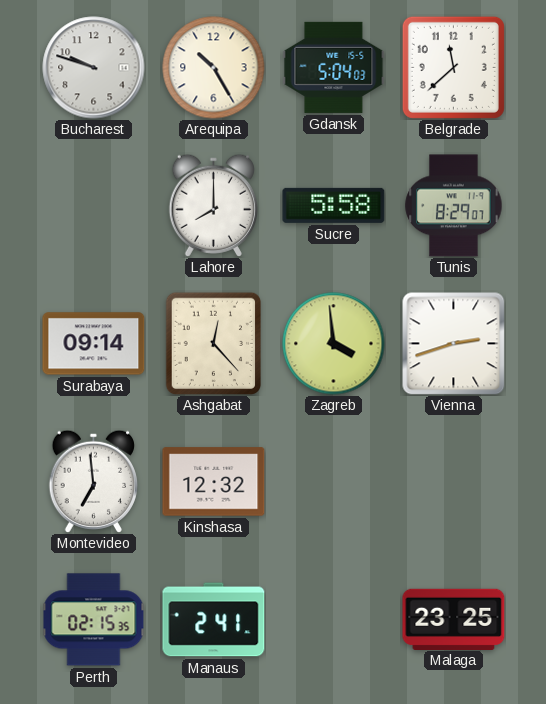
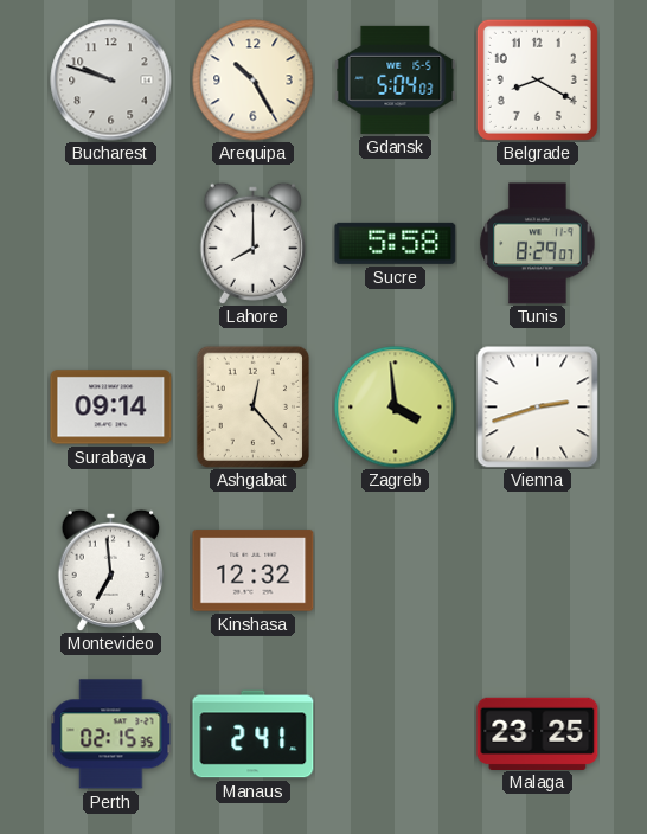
Belgrade: 11:38 -> 8:20
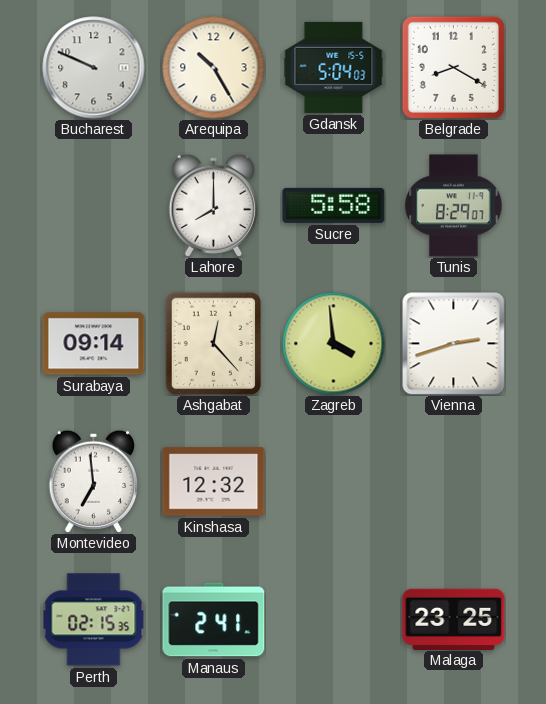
Bucharest: 9:48 -> 9:49
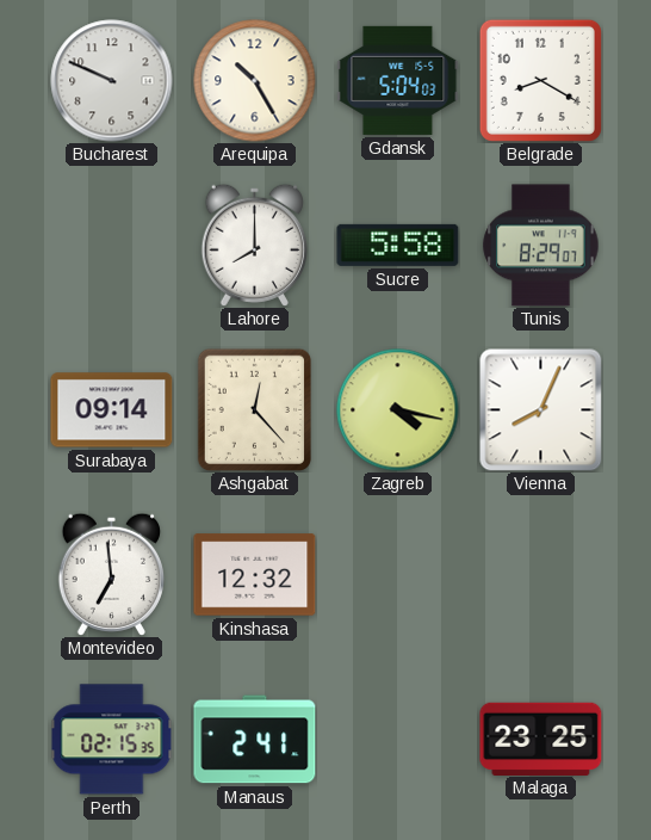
Zagreb: 3:59 -> 4:17
Vienna: 2:42 -> 8:04
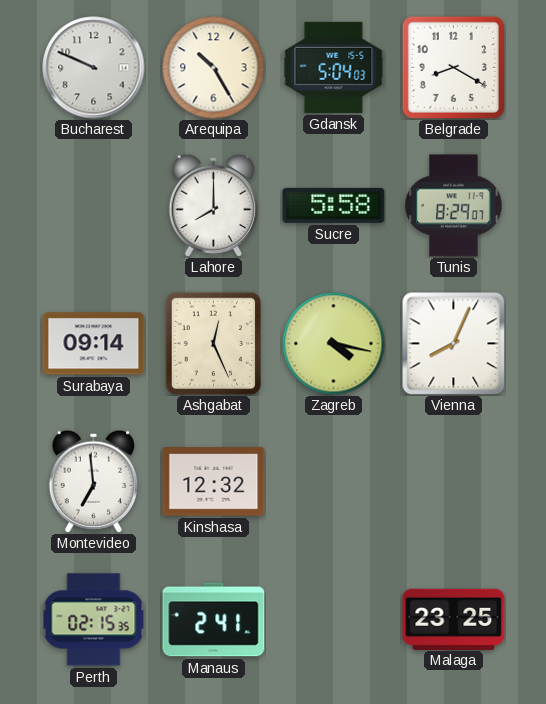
Ashgabat: 12:23 -> 12:26
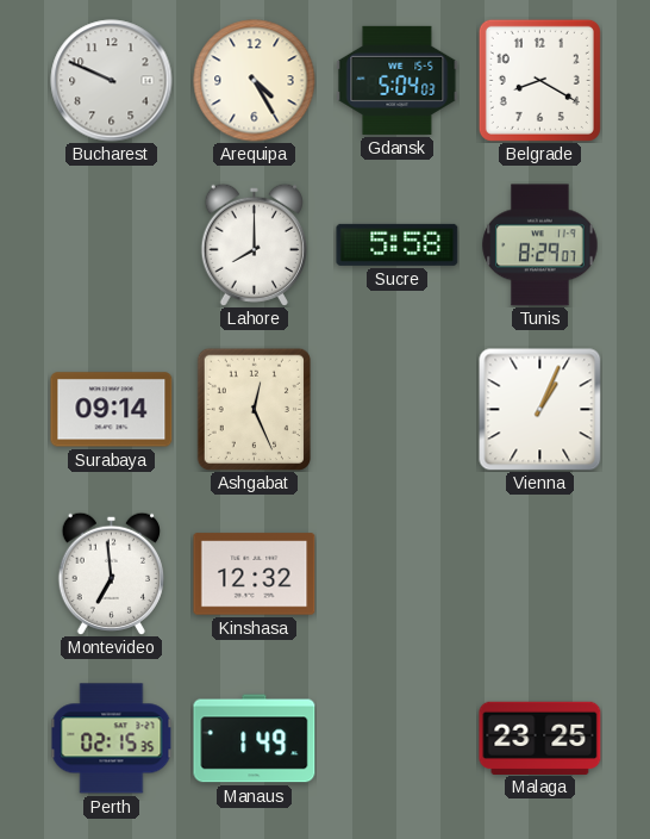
Arequipa: 10:25 -> 4:25
Zagreb: 4:17 -> none
Vienna: 8:04 -> 1:04
Manaus: 2:41 -> 1:49
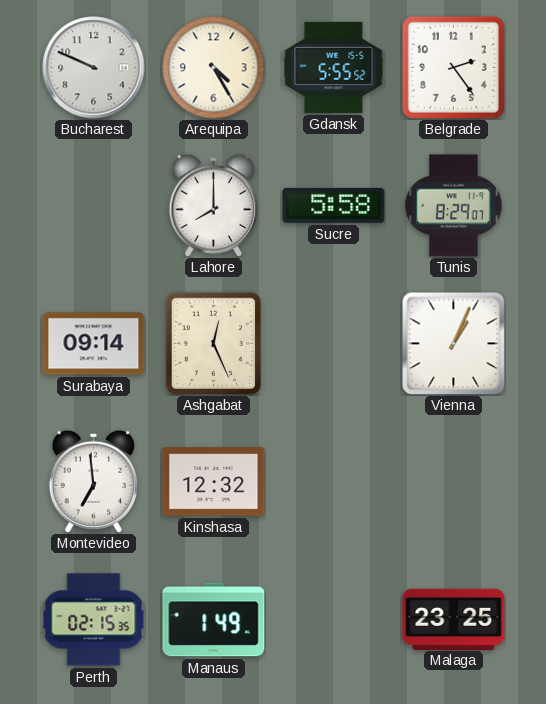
Gdansk: 5:04 -> 5:55
Belgrade: 8:20 -> 2:24
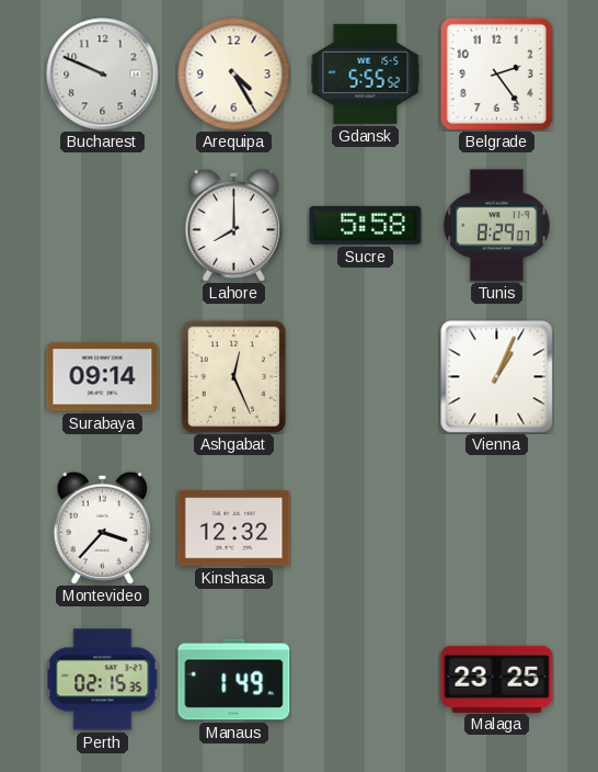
Montevideo: 6:59 -> 3:37
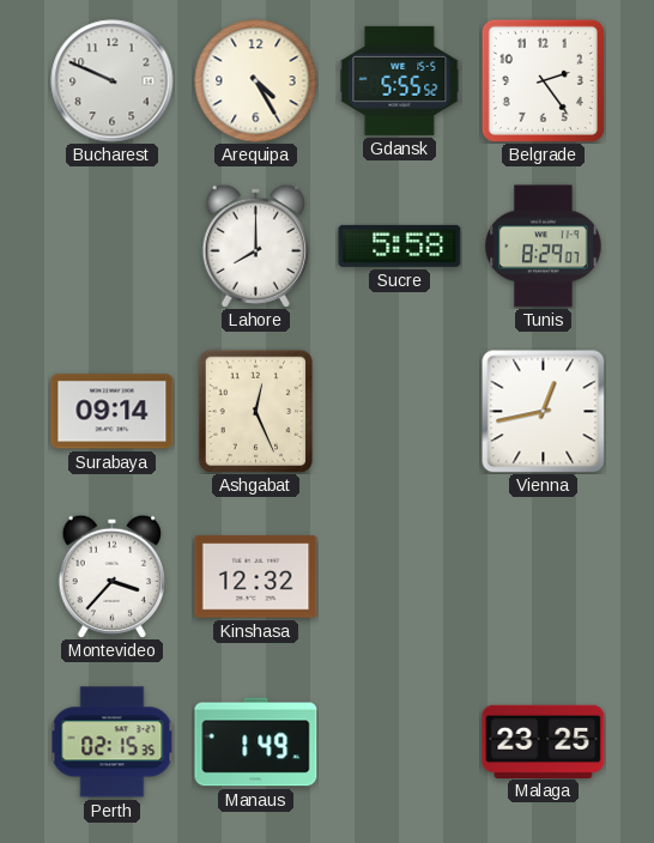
Vienna: 1:04 -> 12:43
